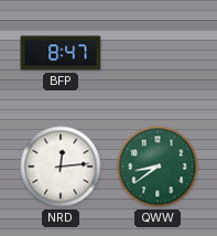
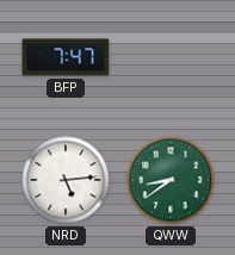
BFP: 8:47 -> 7:47
NRD: 12:14 -> 5:14
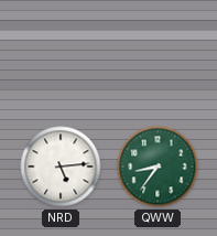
BFP: 7:47 -> none
QWW: 8:39 -> 8:36
